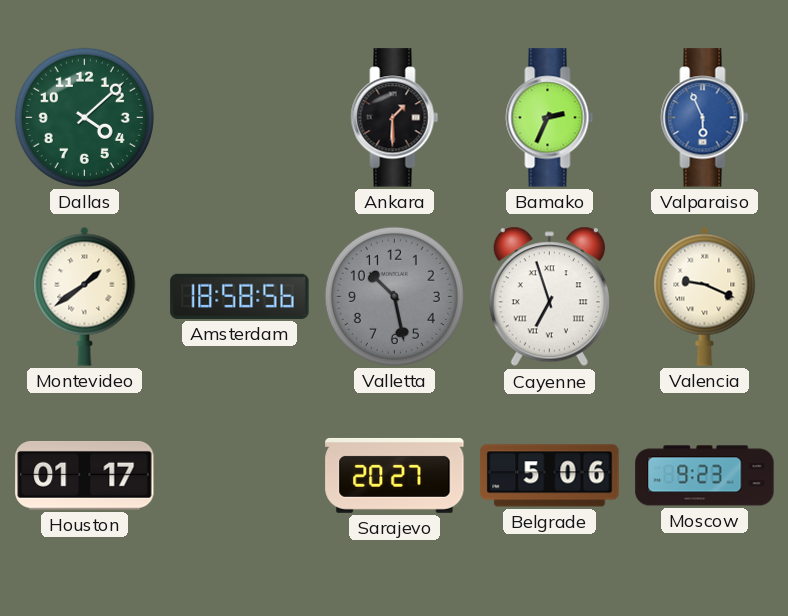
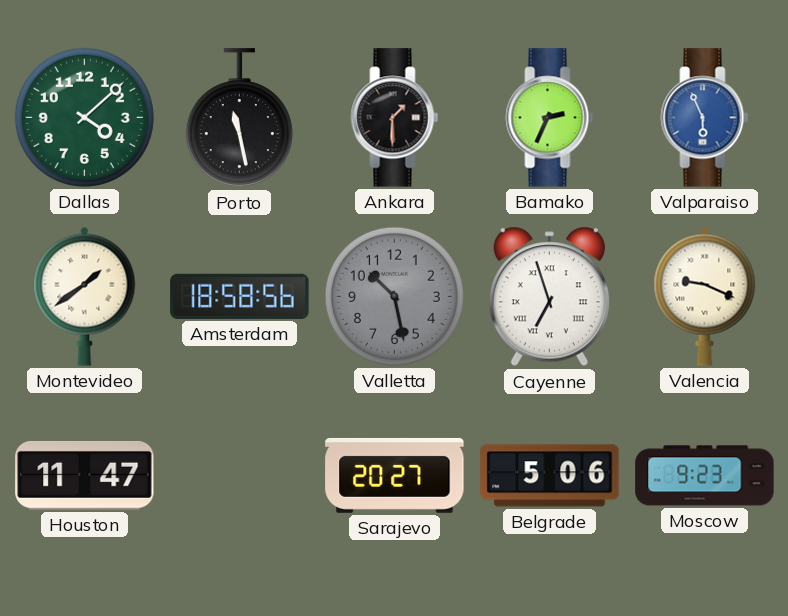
Porto: none -> 11:28
Houston: 01:17 -> 11:47
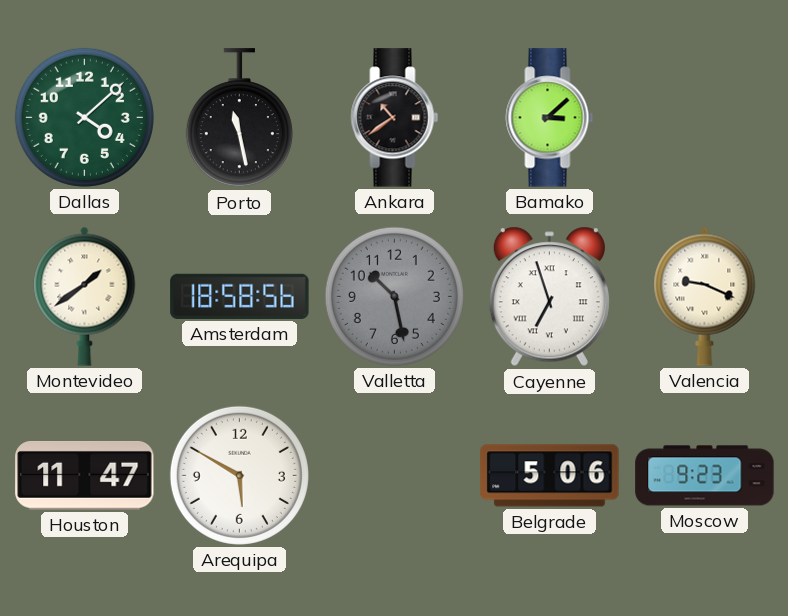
Ankara: 1:30 -> 10:39
Bamako: 2:34 -> 3:08
Valparaiso: 5:56 -> none
Arequipa: none -> 5:50
Sarajevo: 20:27 -> none
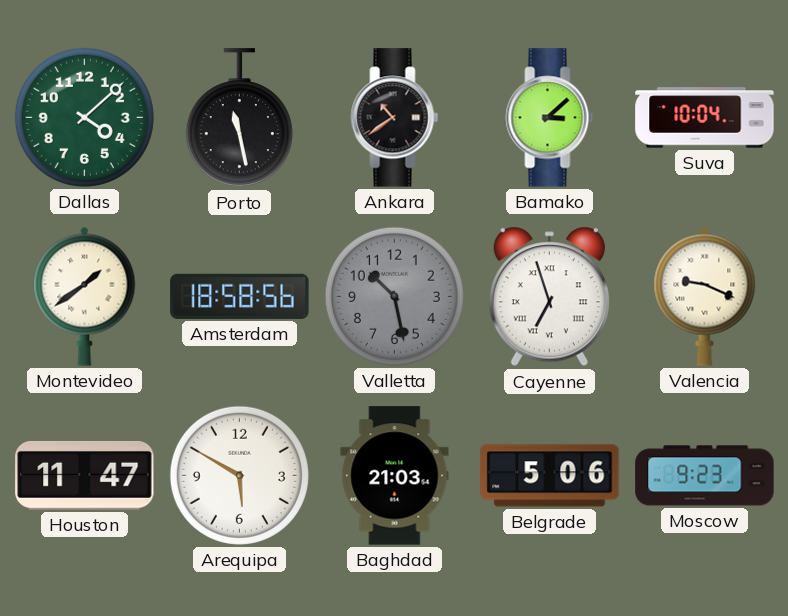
Suva: none -> 10:04
Baghdad: none -> 21:03
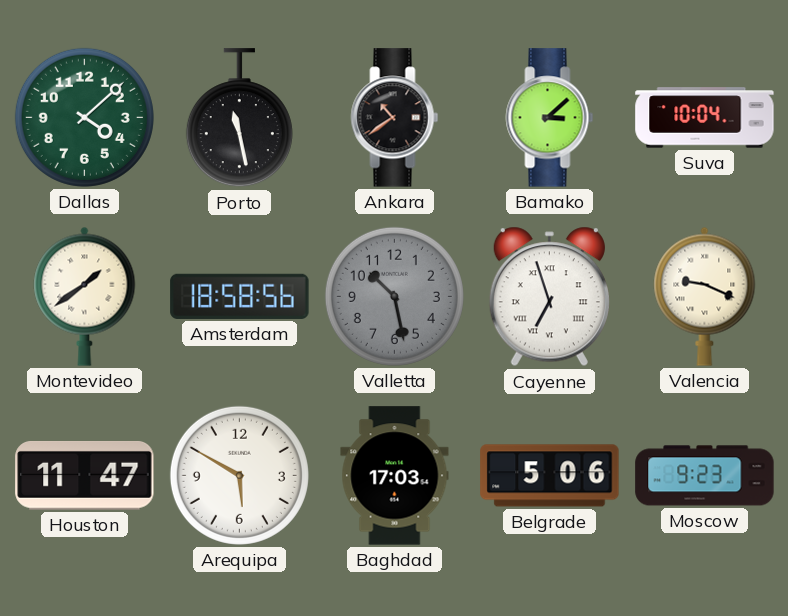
Baghdad: 21:03 -> 17:03
